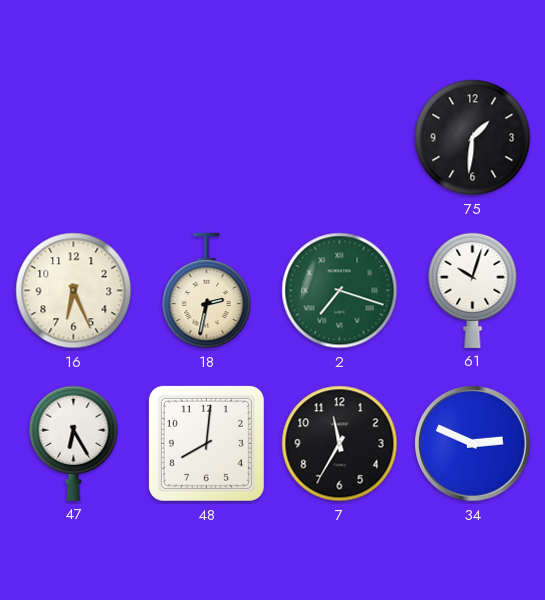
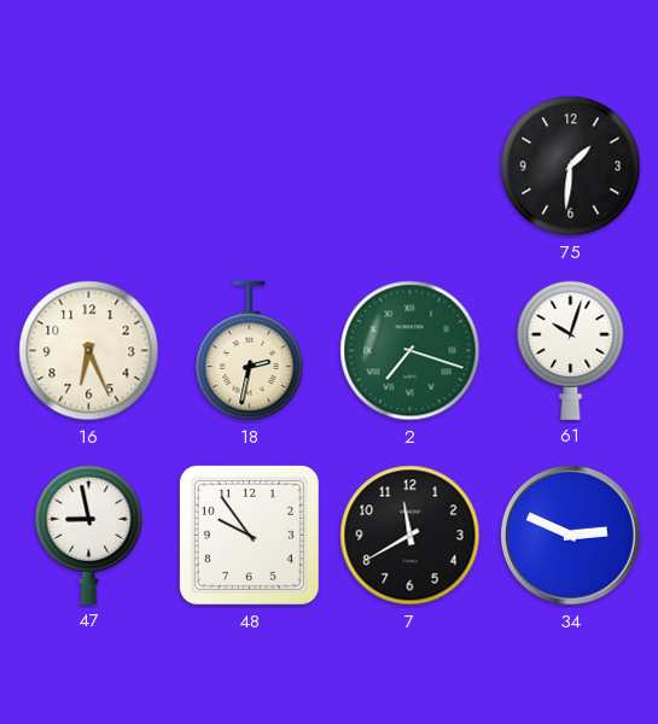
47: 6:25 -> 8:58
48: 8:01 -> 9:54
7: 11:35 -> 11:40
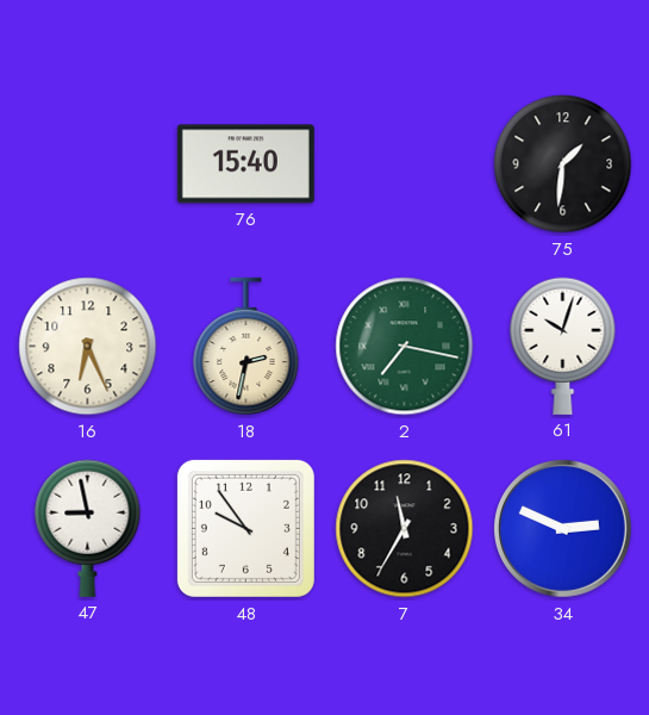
76: none -> 15:40
2: 7:18 -> 7:17
7: 11:40 -> 11:35
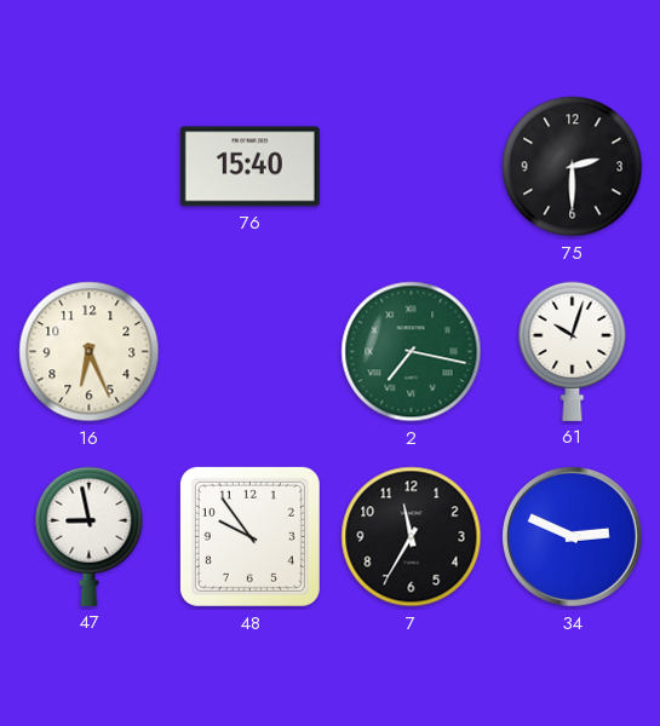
75: 1:31 -> 2:30
18: 2:32 -> none
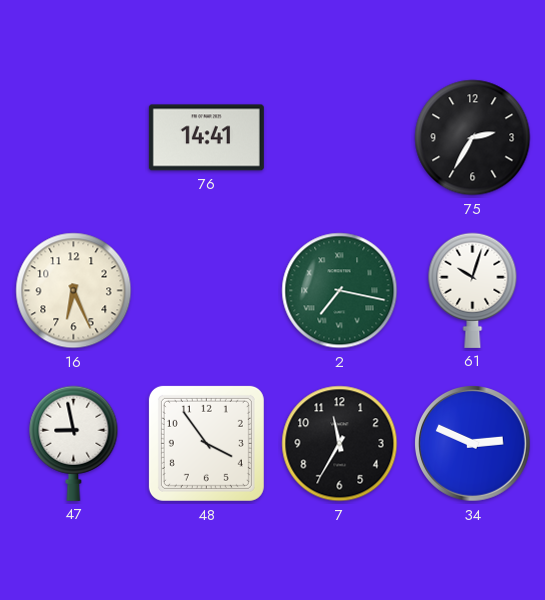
76: 15:40 -> 14:41
75: 2:30 -> 2:35
48: 9:54 -> 3:54
